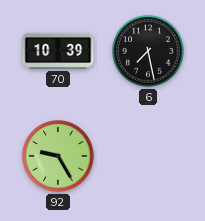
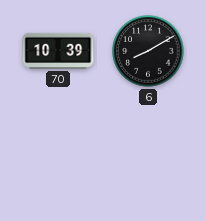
6: 7:28 -> 8:10
92: 9:25 -> none
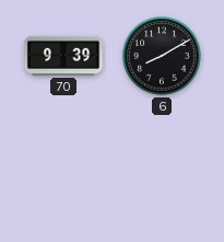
70: 10:39 -> 9:39
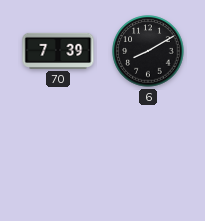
70: 9:39 -> 7:39
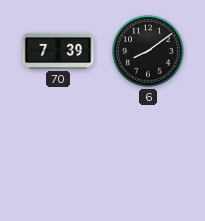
6: 8:10 -> 8:09
